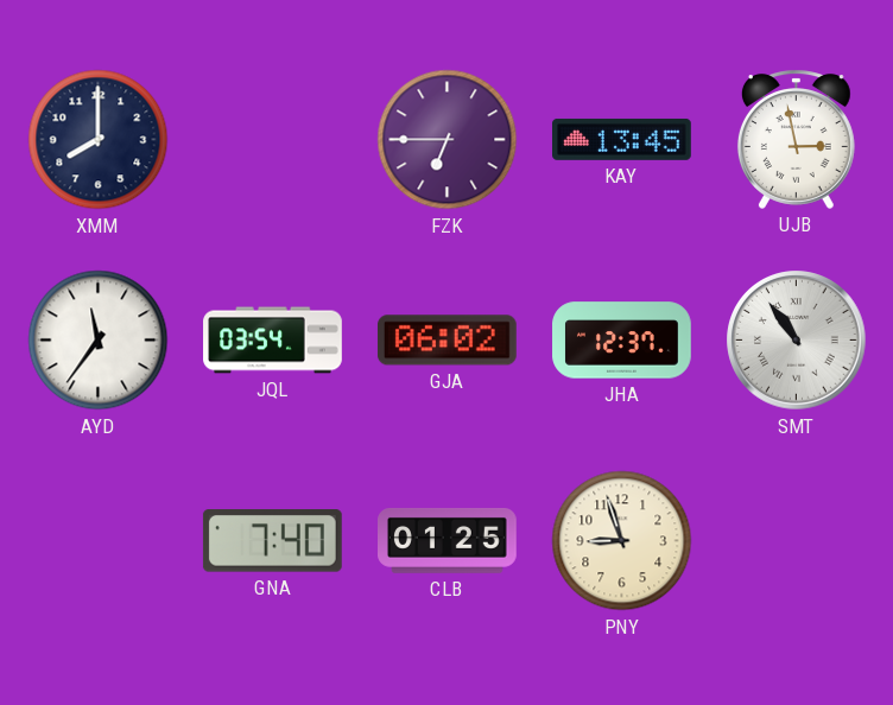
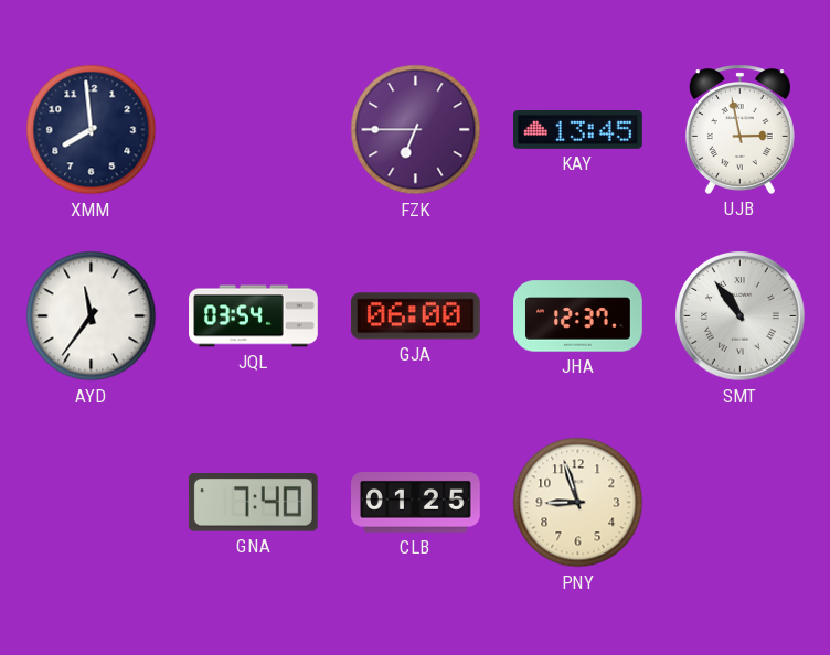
XMM: 8:00 -> 7:59
GJA: 06:02 -> 06:00
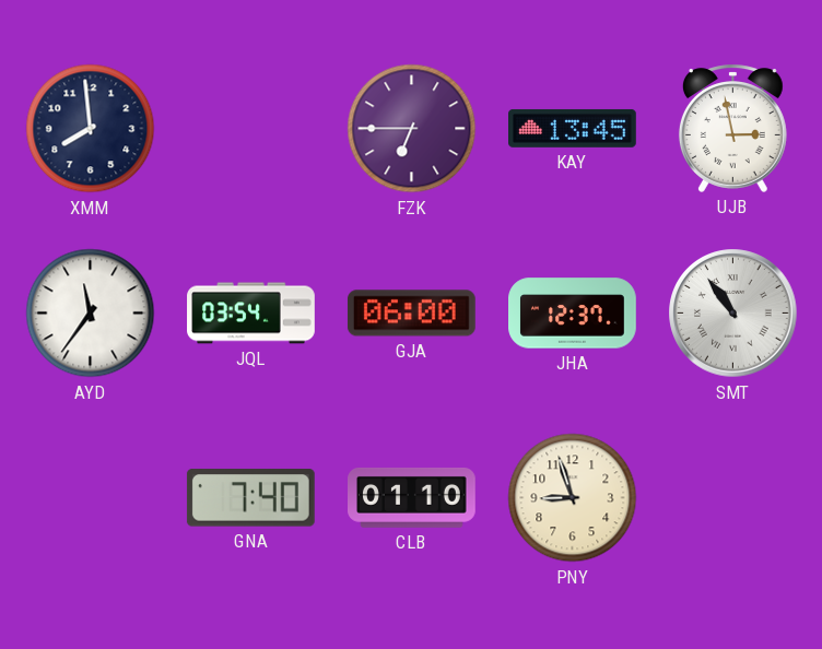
CLB: 01:25 -> 01:10
